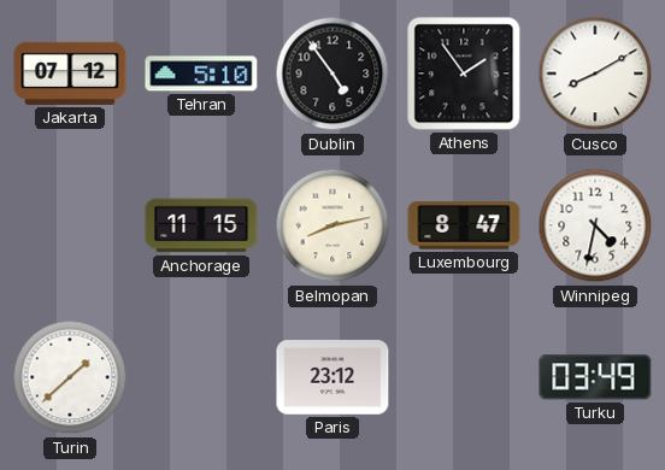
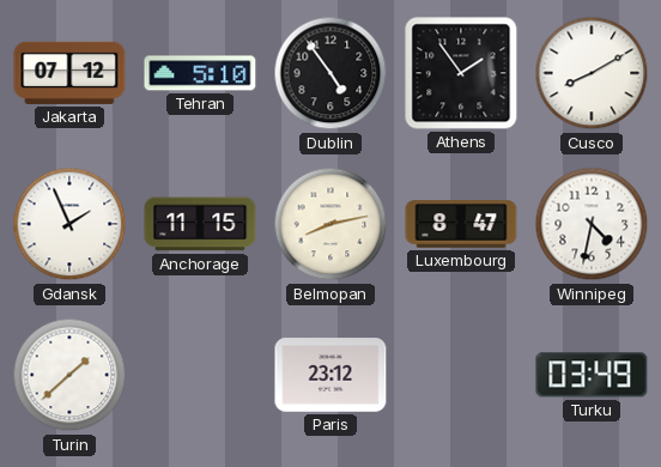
Gdansk: none -> 1:56
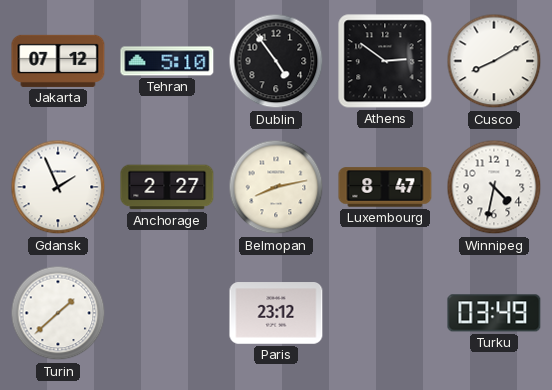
Athens: 1:54 -> 2:51
Anchorage: 11:15 -> 2:27
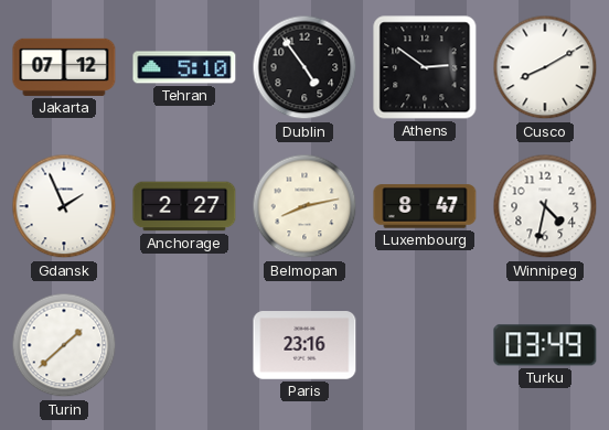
Paris: 23:12 -> 23:16
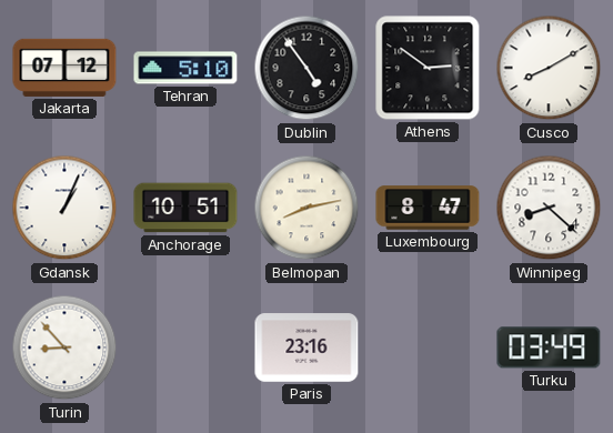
Gdansk: 1:56 -> 1:04
Anchorage: 2:27 -> 10:51
Winnipeg: 4:32 -> 8:22
Turin: 1:38 -> 8:53
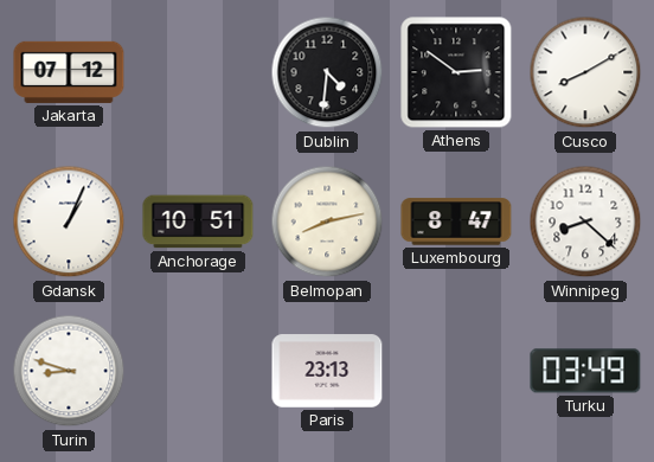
Tehran: 5:10 -> none
Dublin: 4:54 -> 4:31
Turin: 8:53 -> 8:48
Paris: 23:16 -> 23:13
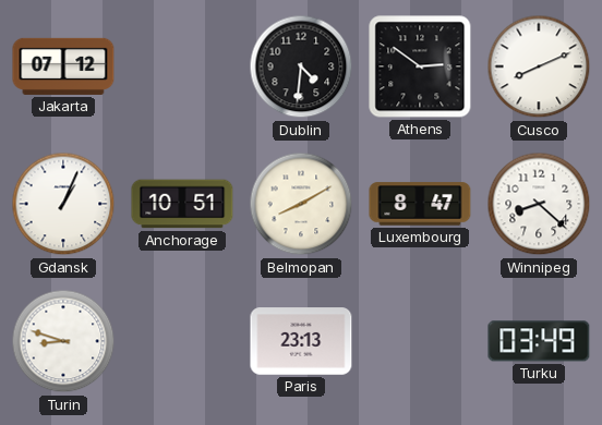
Cusco: 8:10 -> 8:11
Belmopan: 8:13 -> 8:10
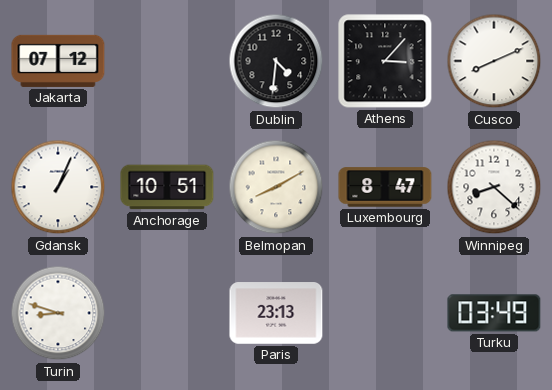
Athens: 2:51 -> 3:07
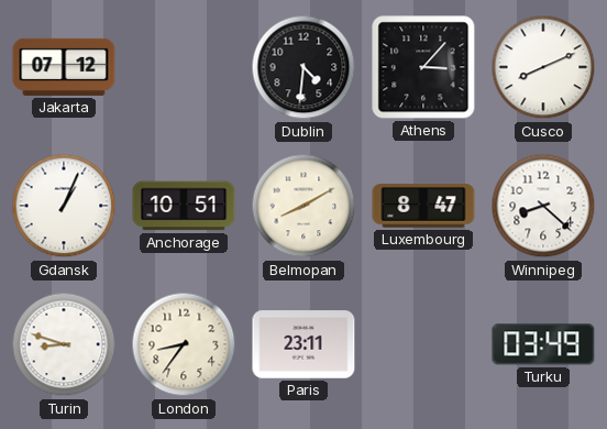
London: none -> 8:36
Paris: 23:13 -> 23:11
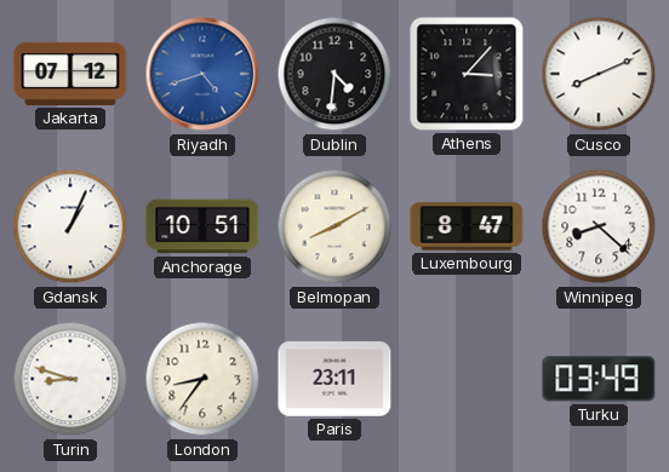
Riyadh: none -> 4:42
